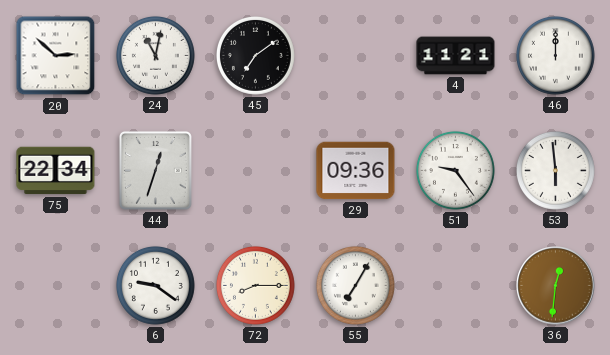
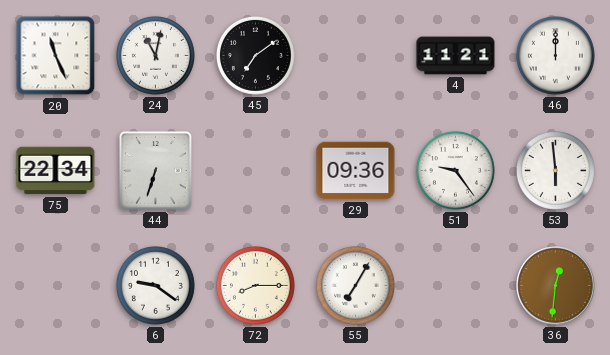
20: 2:52 -> 11:26
44: 12:33 -> 6:33
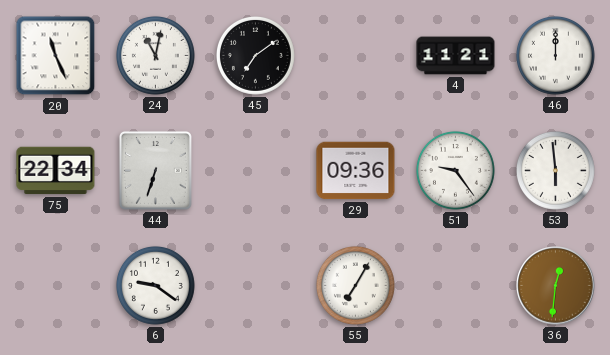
72: 8:15 -> none
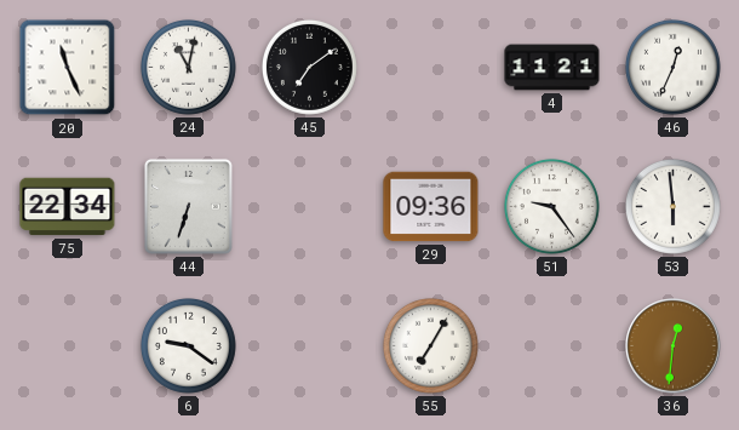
46: 12:00 -> 12:34
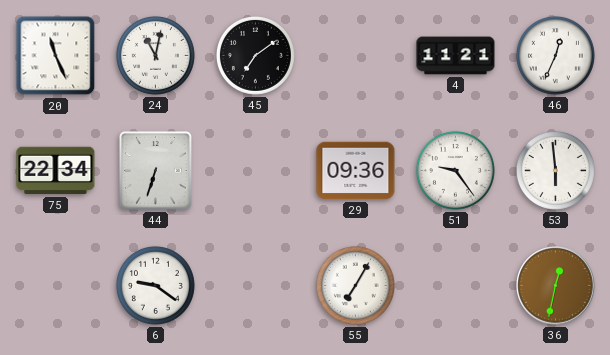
36: 12:31 -> 12:32
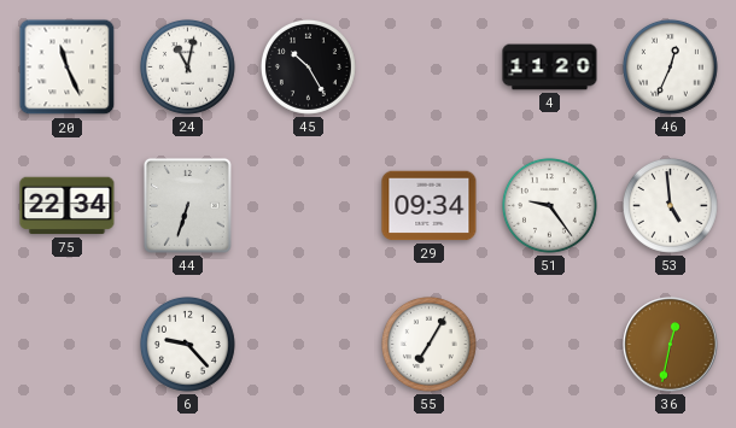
45: 7:09 -> 10:25
4: 11:21 -> 11:20
29: 09:36 -> 09:34
53: 5:59 -> 4:59
6: 9:21 -> 9:23
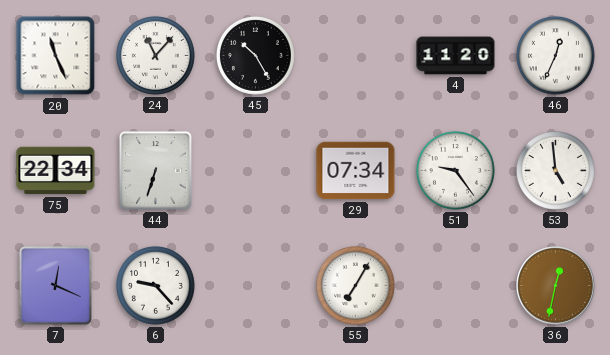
24: 11:02 -> 11:07
29: 09:34 -> 07:34
7: none -> 12:19
